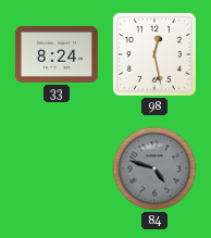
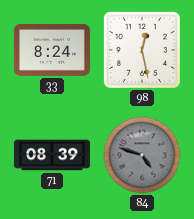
71: none -> 08:39
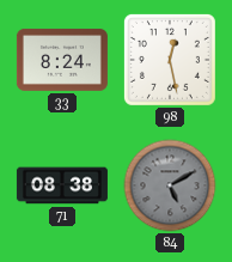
71: 08:39 -> 08:38
84: 4:48 -> 5:10
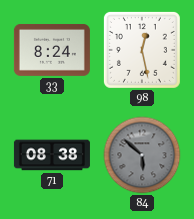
84: 5:10 -> 5:52
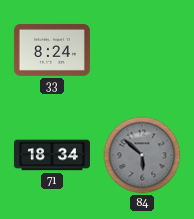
98: 12:28 -> none
71: 08:38 -> 18:34
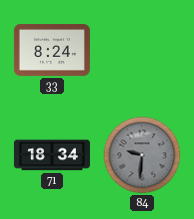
84: 5:52 -> 9:31
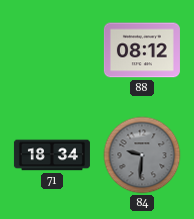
33: 8:24 -> none
88: none -> 08:12
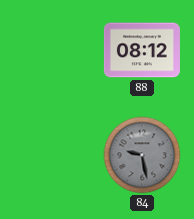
71: 18:34 -> none
84: 9:31 -> 9:28
